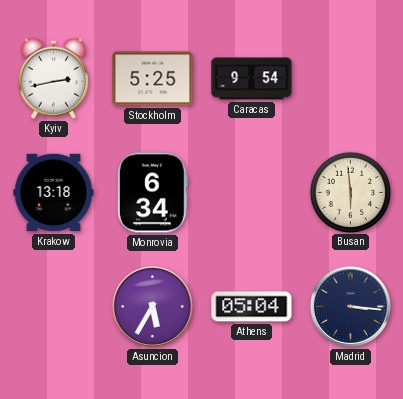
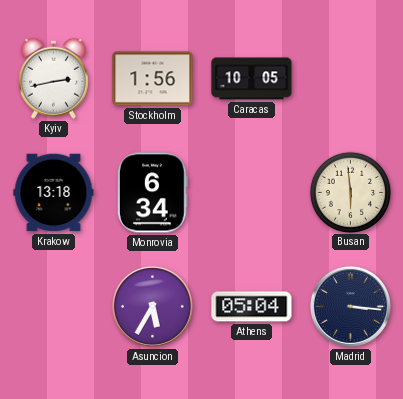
Stockholm: 5:25 -> 1:56
Caracas: 9:54 -> 10:05
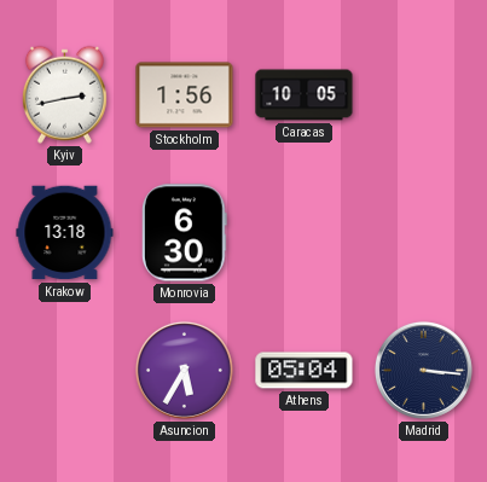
Monrovia: 6:34 -> 6:30
Busan: 5:59 -> none
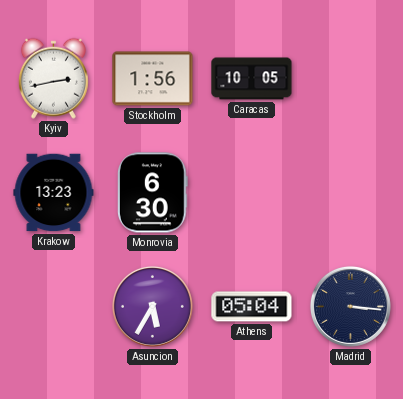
Krakow: 13:18 -> 13:23
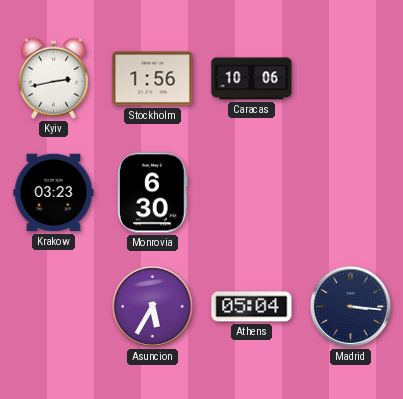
Caracas: 10:05 -> 10:06
Krakow: 13:23 -> 03:23
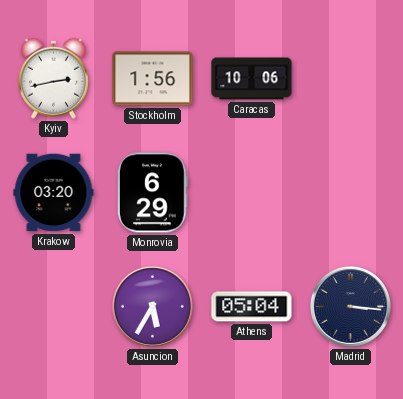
Krakow: 03:23 -> 03:20
Monrovia: 6:30 -> 6:29
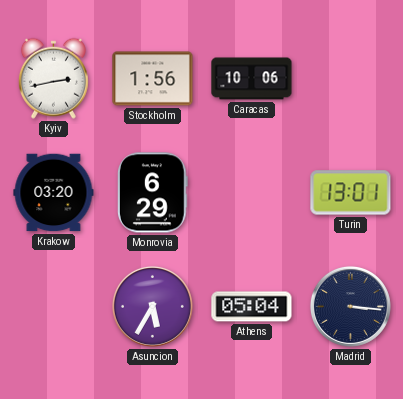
Turin: none -> 13:01
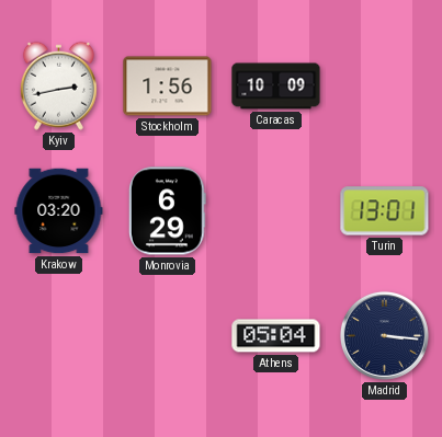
Caracas: 10:06 -> 10:09
Asuncion: 5:35 -> none
